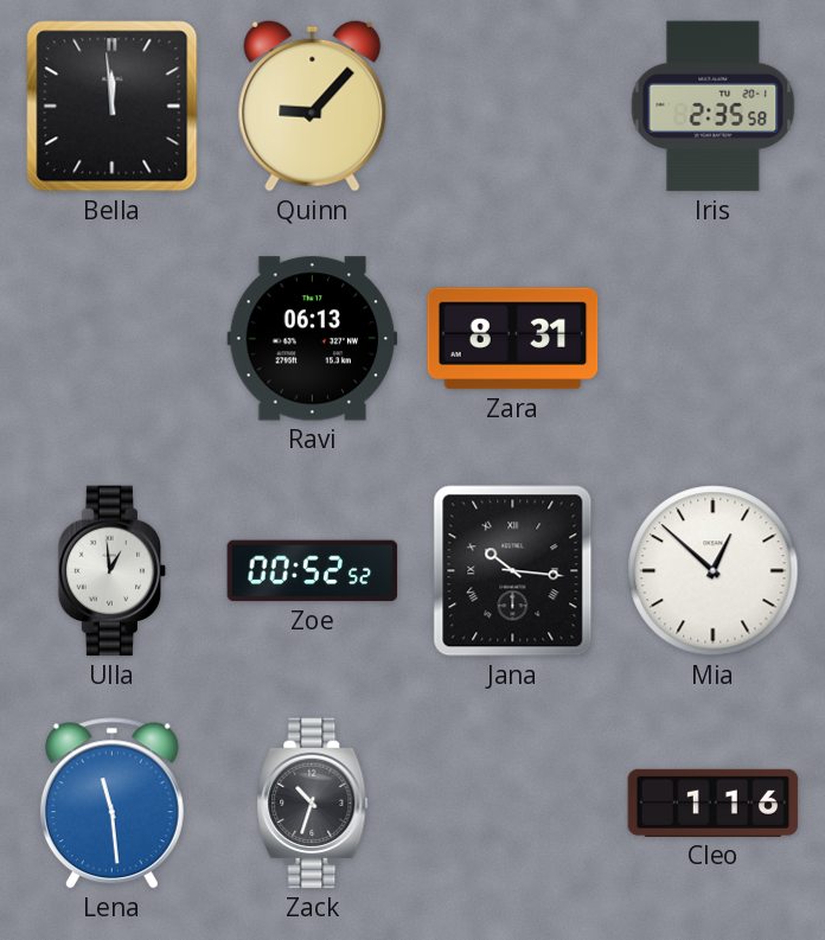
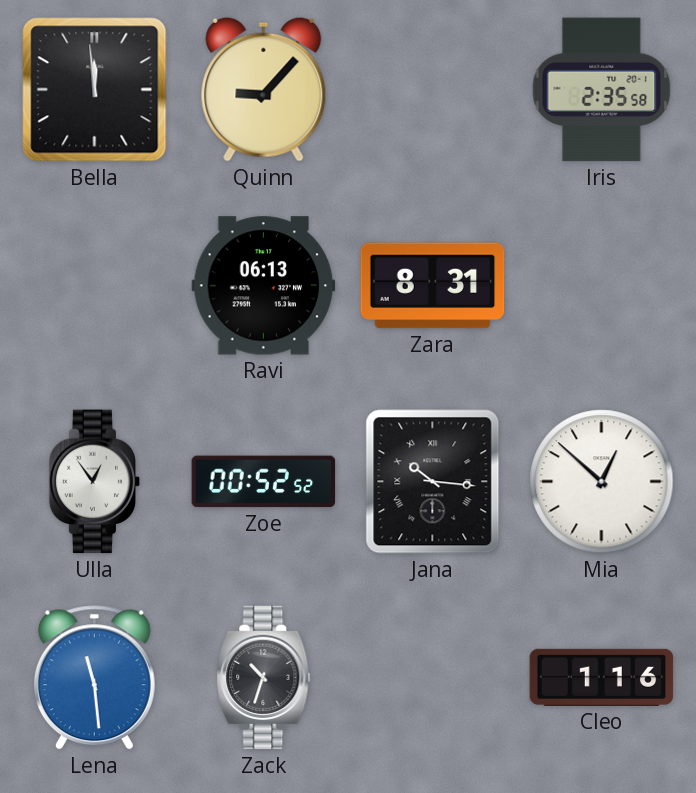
Ulla: 12:59 -> 12:54
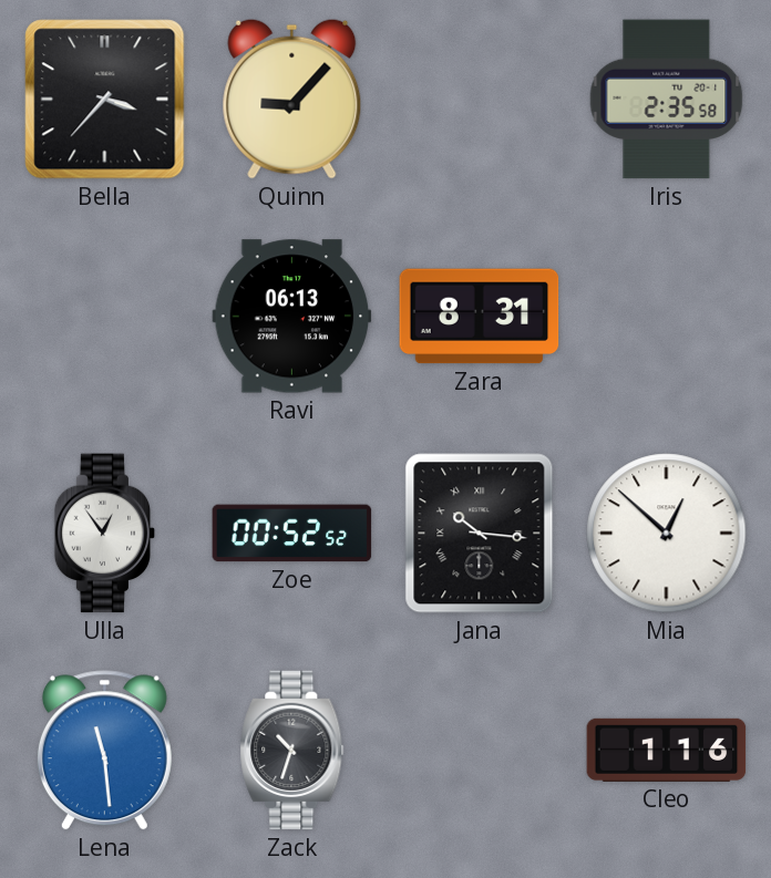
Bella: 11:59 -> 3:37
